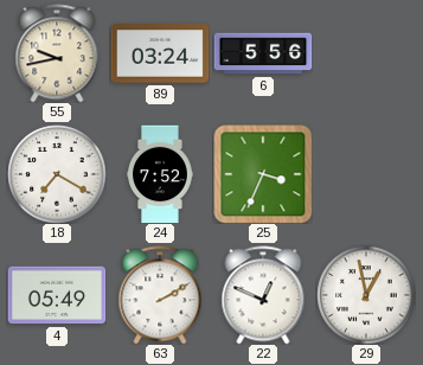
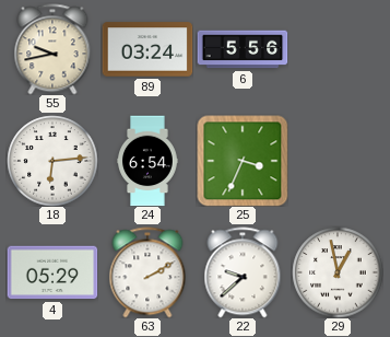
18: 7:20 -> 6:14
24: 7:52 -> 6:54
4: 05:49 -> 05:29
22: 12:49 -> 9:38
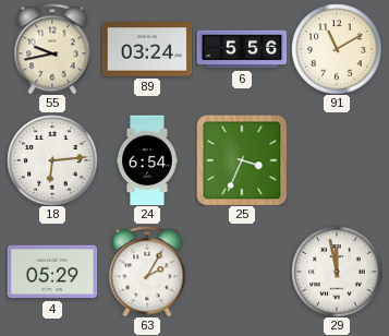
91: none -> 11:10
63: 2:10 -> 2:05
22: 9:38 -> none
29: 12:58 -> 11:58
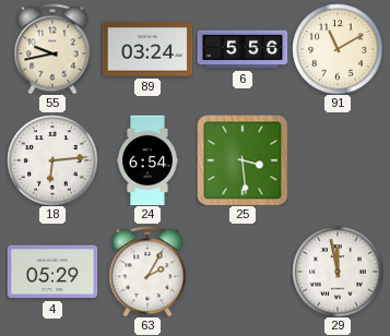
25: 3:34 -> 3:29
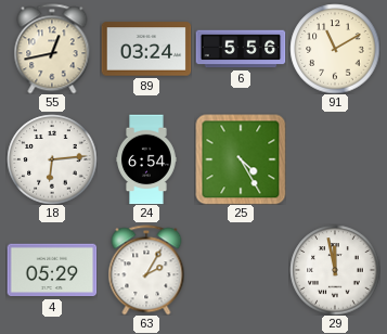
55: 9:43 -> 12:43
25: 3:29 -> 4:25
